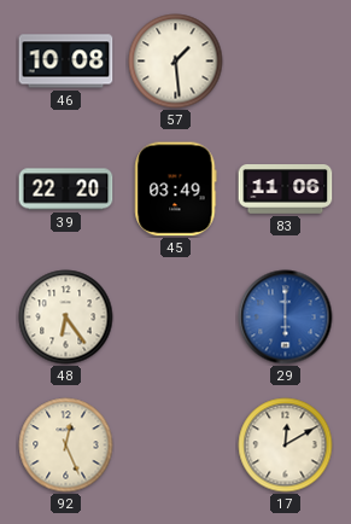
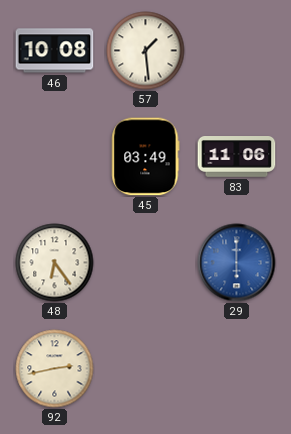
39: 22:20 -> none
92: 12:26 -> 2:43
17: 12:10 -> none
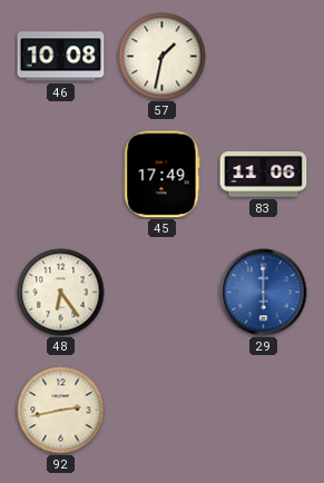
57: 1:29 -> 1:32
45: 03:49 -> 17:49
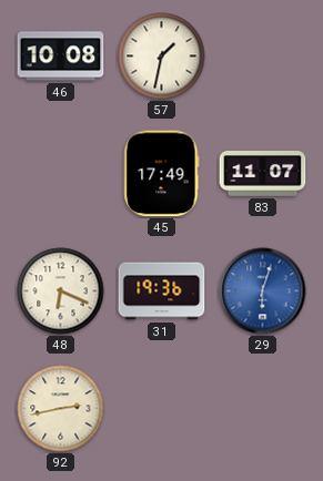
83: 11:06 -> 11:07
48: 6:24 -> 6:19
31: none -> 19:36
29: 6:00 -> 6:03
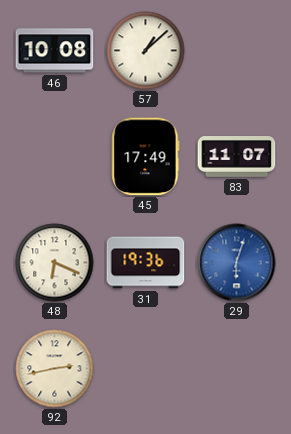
57: 1:32 -> 1:08
